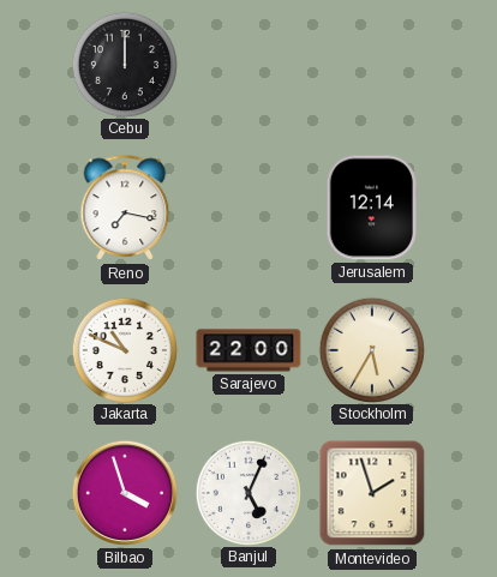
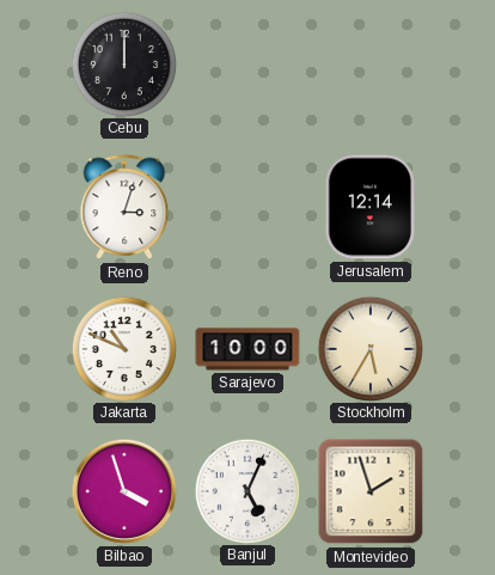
Reno: 7:17 -> 3:03
Sarajevo: 22:00 -> 10:00
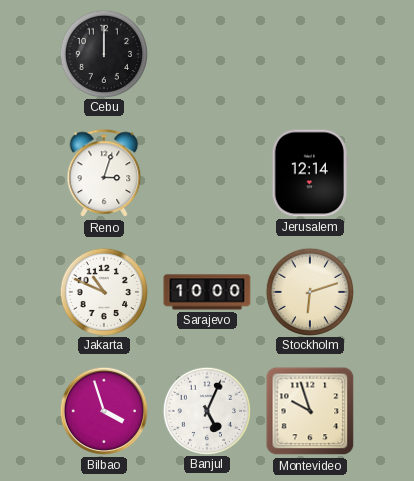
Stockholm: 5:35 -> 6:12
Montevideo: 1:57 -> 9:57
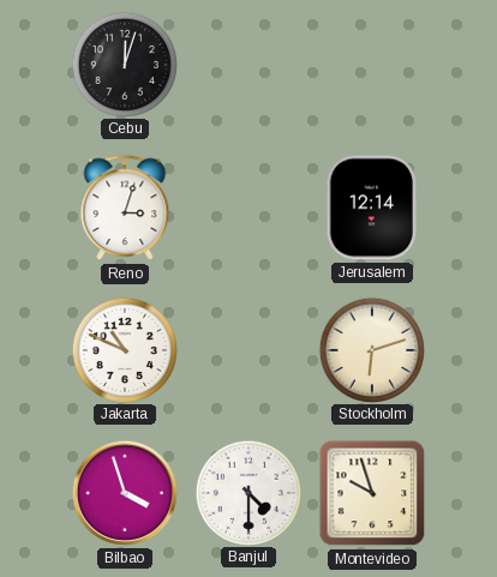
Cebu: 12:00 -> 12:03
Sarajevo: 10:00 -> none
Banjul: 5:04 -> 4:30
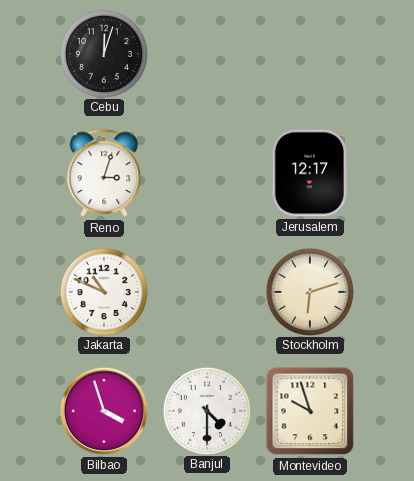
Jerusalem: 12:14 -> 12:17
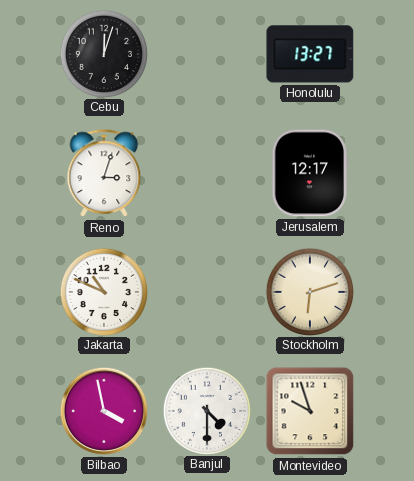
Honolulu: none -> 13:27
Bilbao: 3:57 -> 3:58
